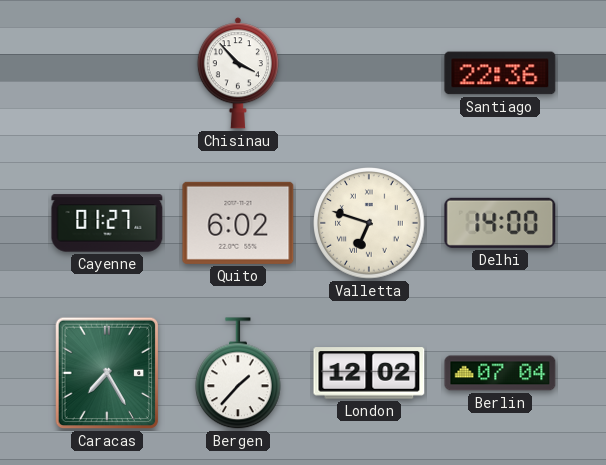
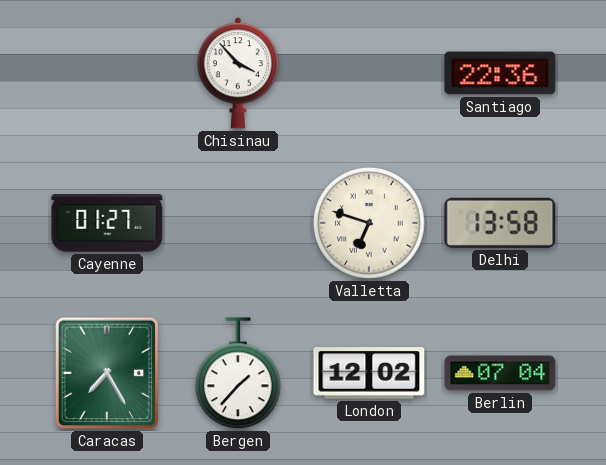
Quito: 6:02 -> none
Delhi: 14:00 -> 13:58
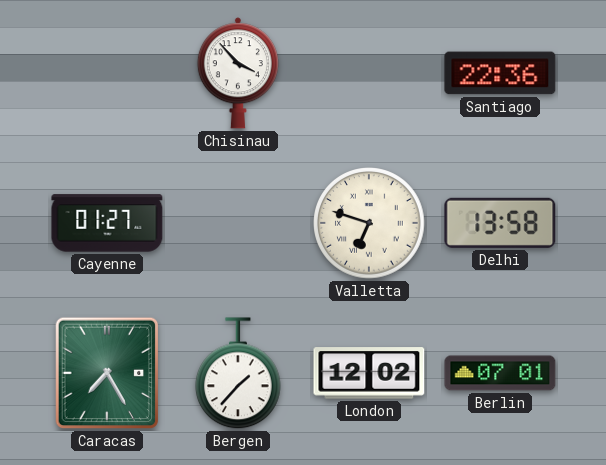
Berlin: 07:04 -> 07:01
